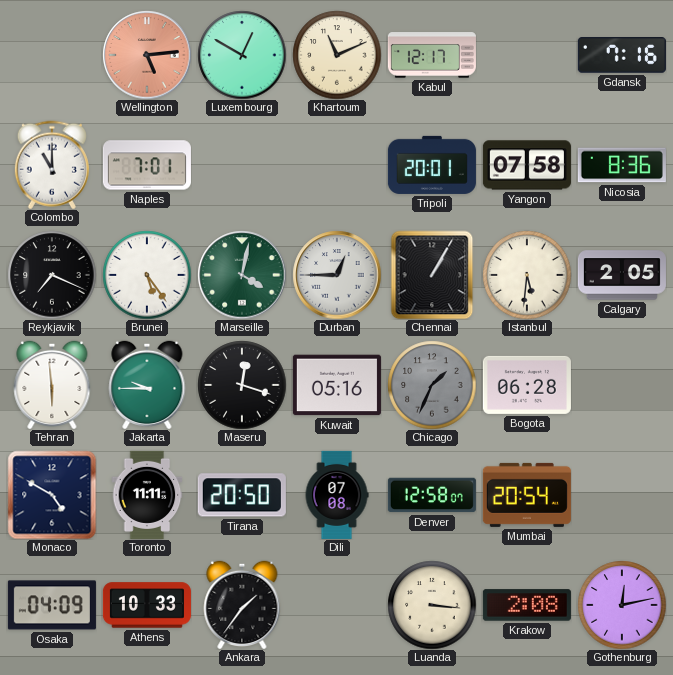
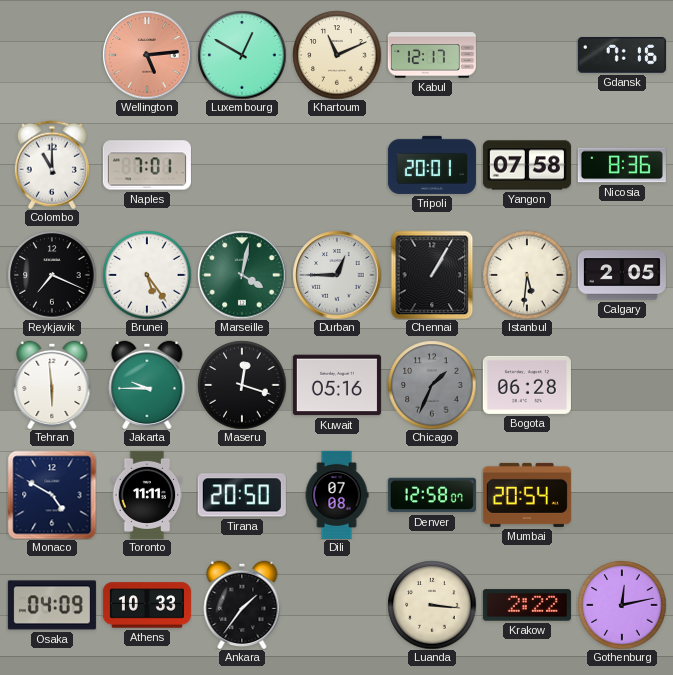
Krakow: 2:08 -> 2:22
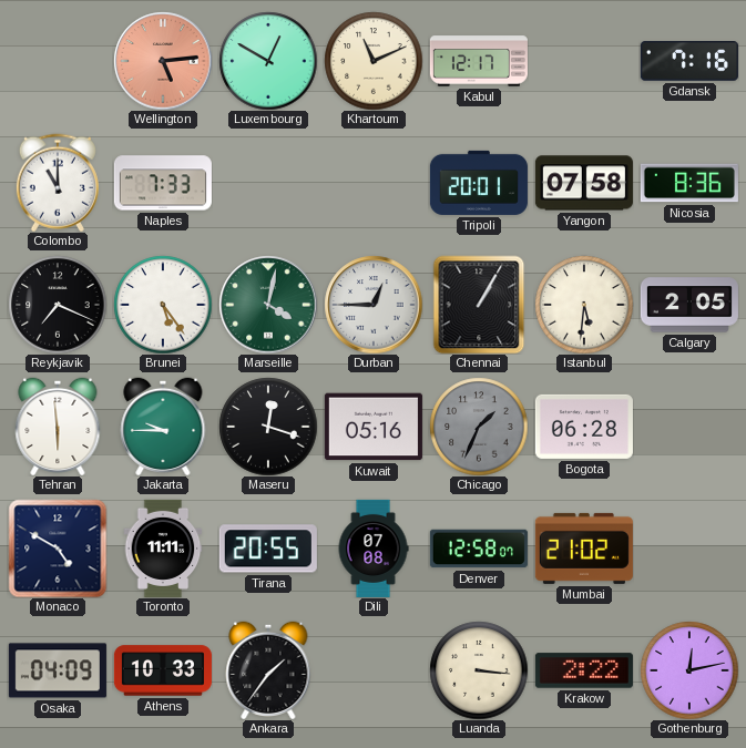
Naples: 7:01 -> 7:33
Tirana: 20:50 -> 20:55
Mumbai: 20:54 -> 21:02
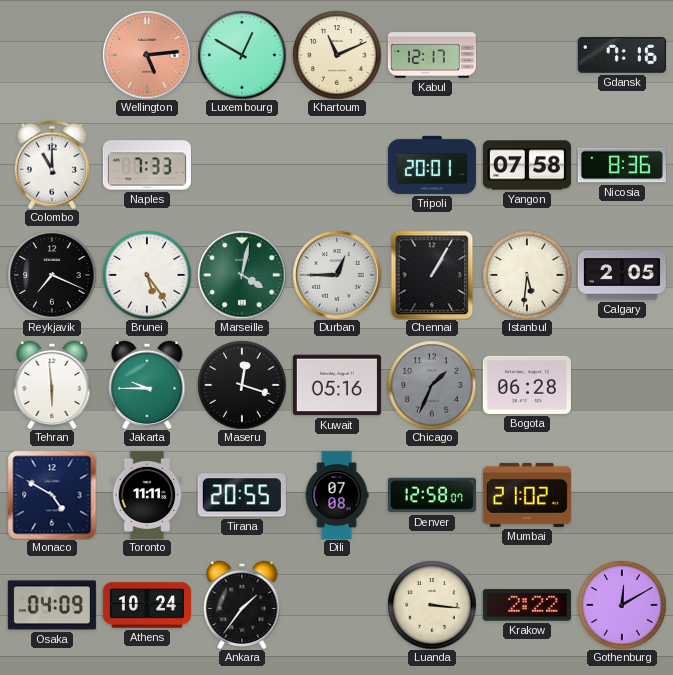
Athens: 10:33 -> 10:24
Gothenburg: 12:13 -> 12:10
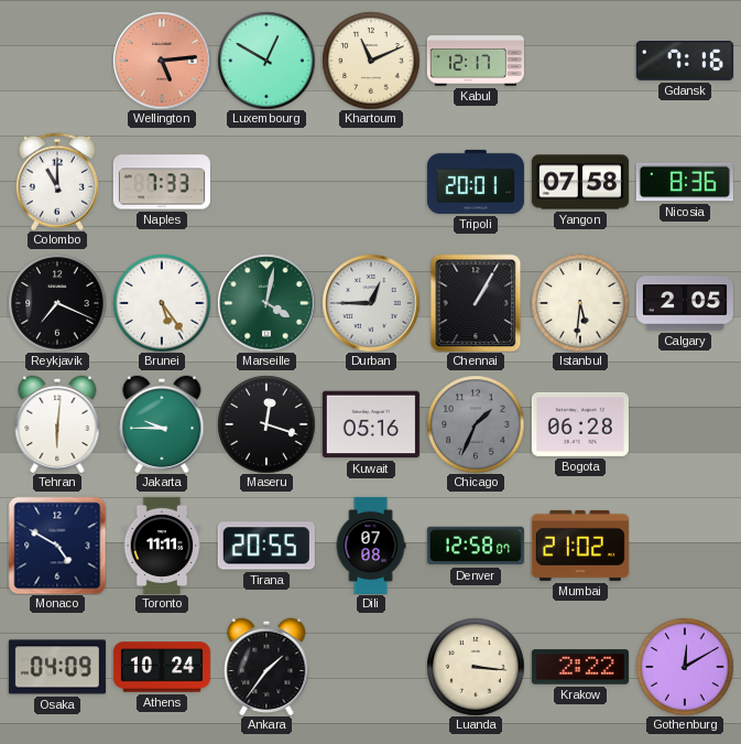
Tehran: 5:59 -> 6:01
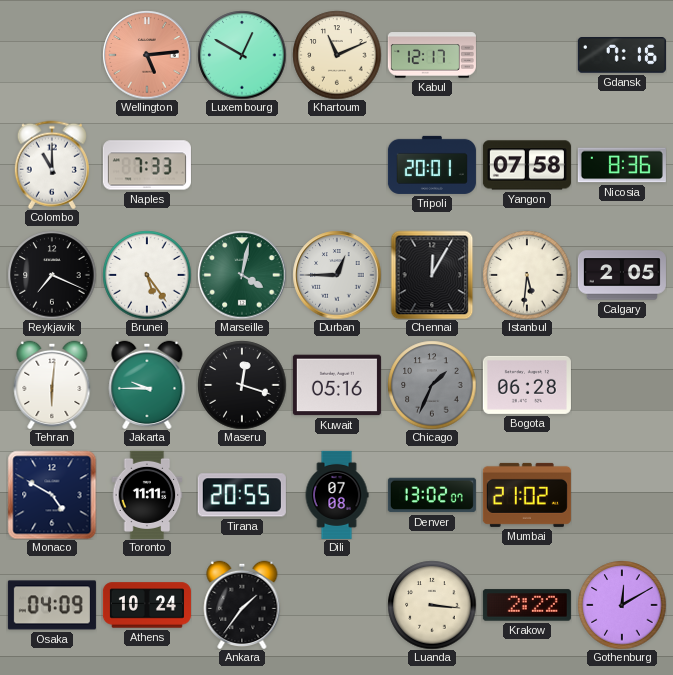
Chennai: 1:05 -> 12:05
Denver: 12:58 -> 13:02
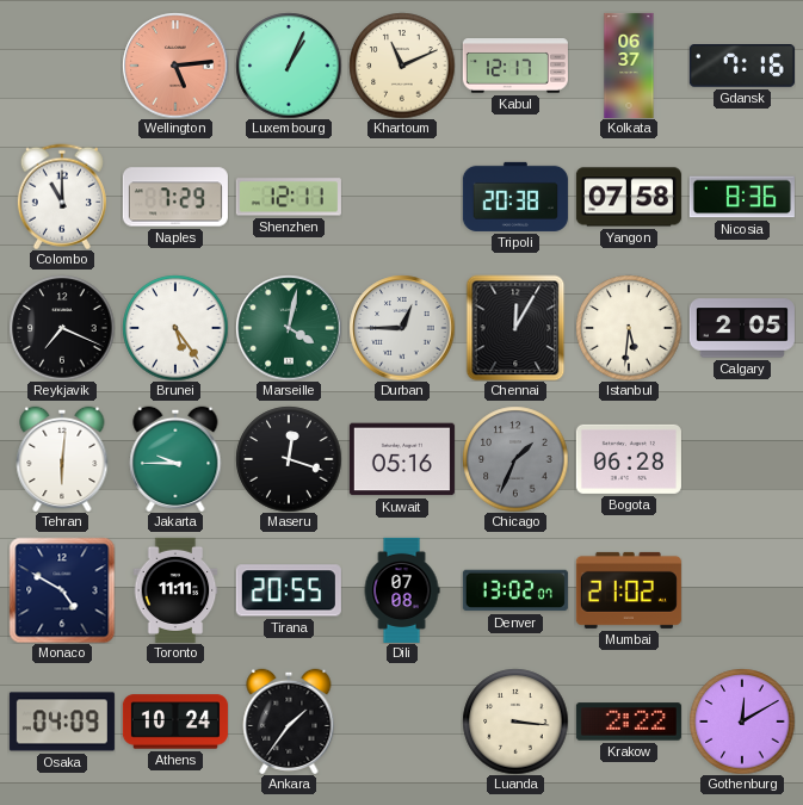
Luxembourg: 12:50 -> 1:04
Kolkata: none -> 06:37
Naples: 7:33 -> 7:29
Shenzhen: none -> 12:11
Tripoli: 20:01 -> 20:38
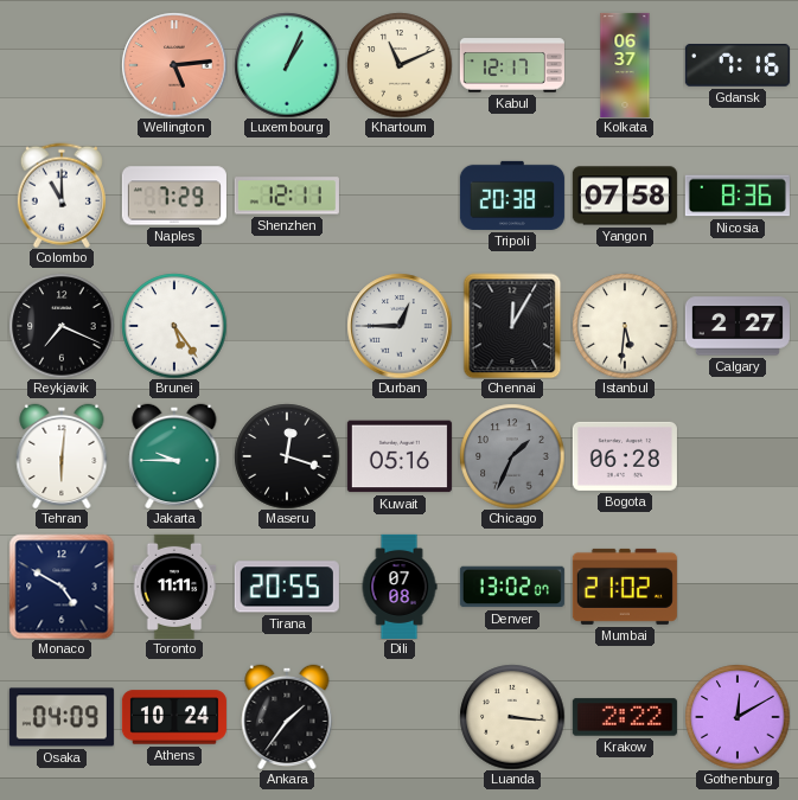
Marseille: 4:02 -> none
Calgary: 2:05 -> 2:27
